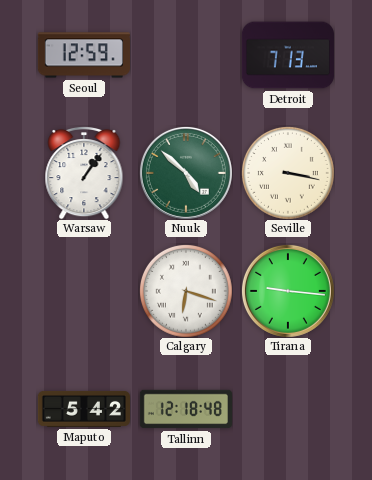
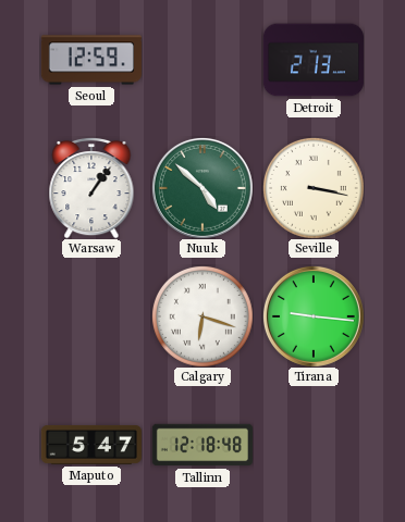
Detroit: 7:13 -> 2:13
Maputo: 5:42 -> 5:47
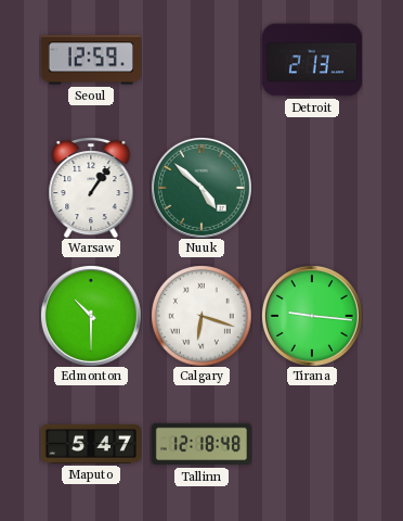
Seville: 3:17 -> none
Edmonton: none -> 10:30
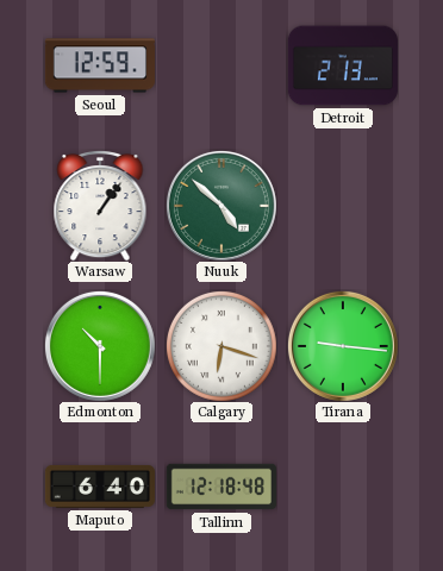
Maputo: 5:47 -> 6:40
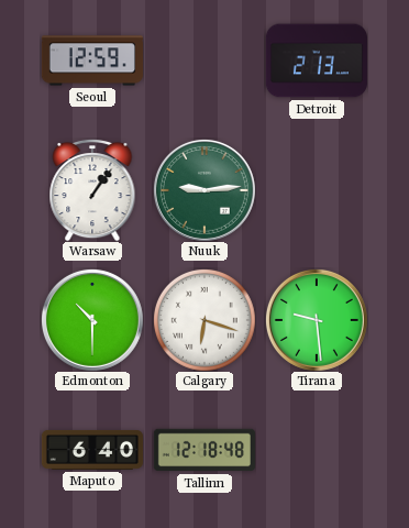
Nuuk: 4:52 -> 9:14
Tirana: 9:16 -> 9:29
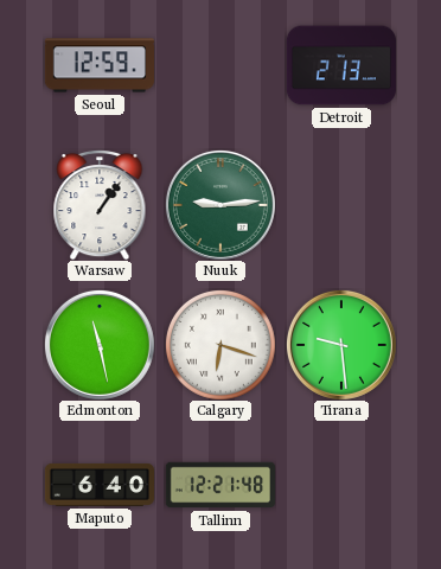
Edmonton: 10:30 -> 11:28
Tallinn: 12:18 -> 12:21
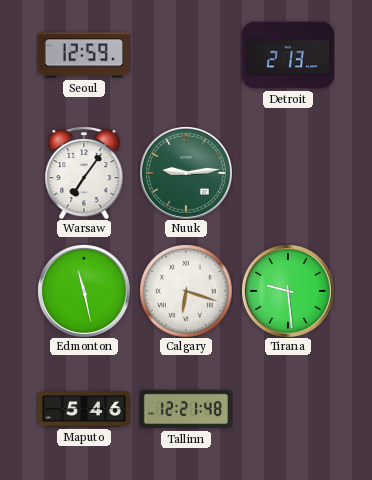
Warsaw: 1:06 -> 7:06
Maputo: 6:40 -> 5:46
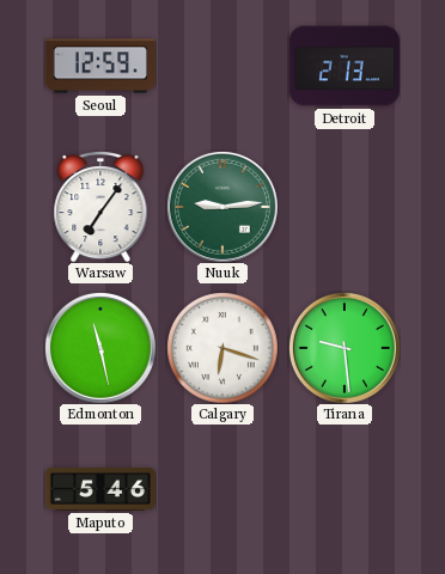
Tallinn: 12:21 -> none
